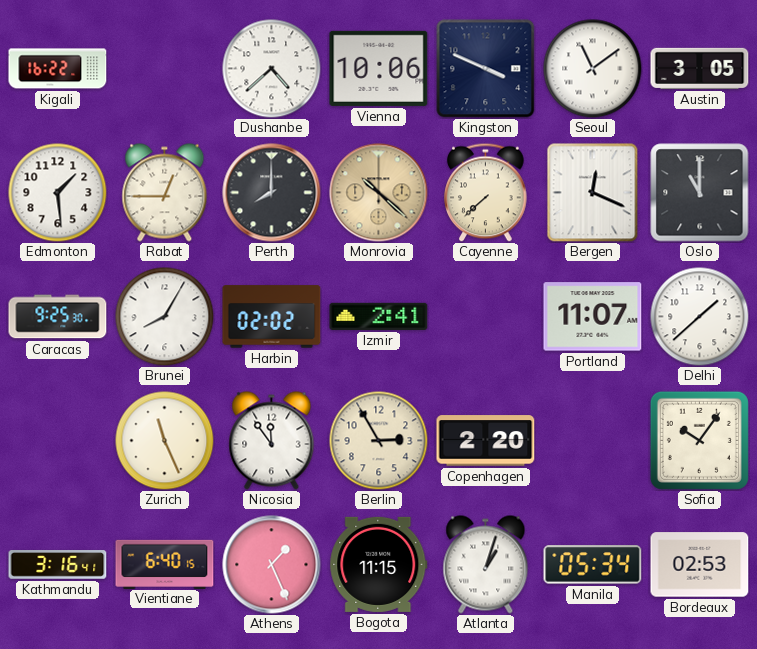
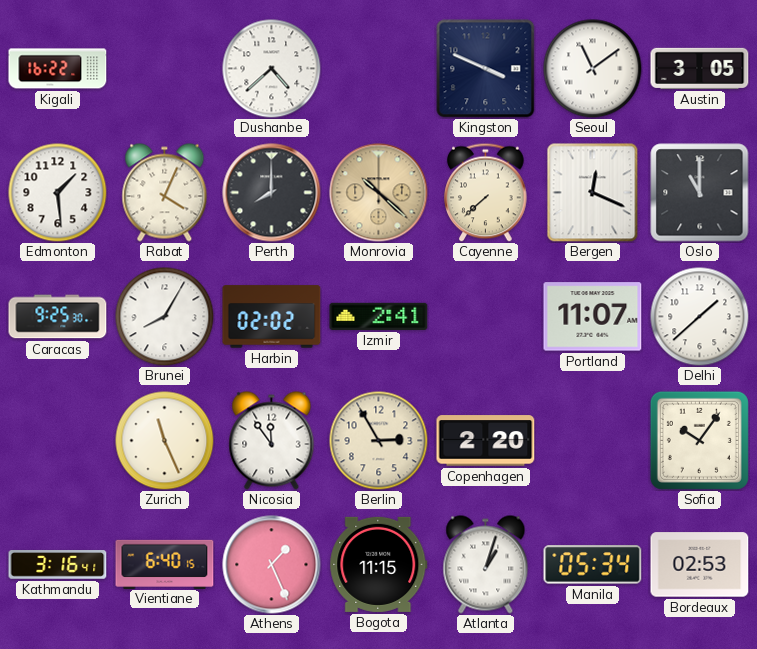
Vienna: 10:06 -> none
Rabat: 12:45 -> 4:04
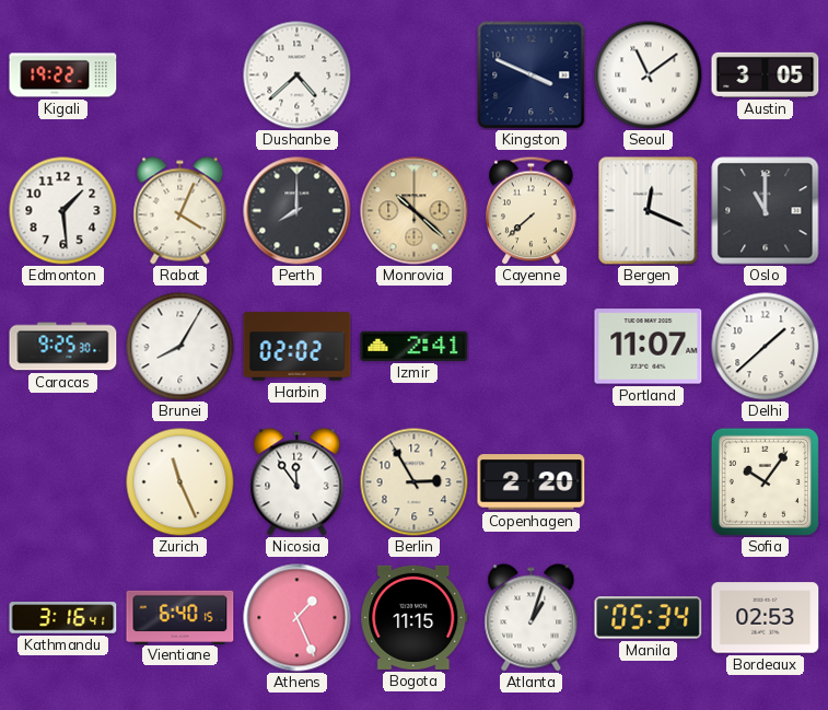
Kigali: 16:22 -> 19:22
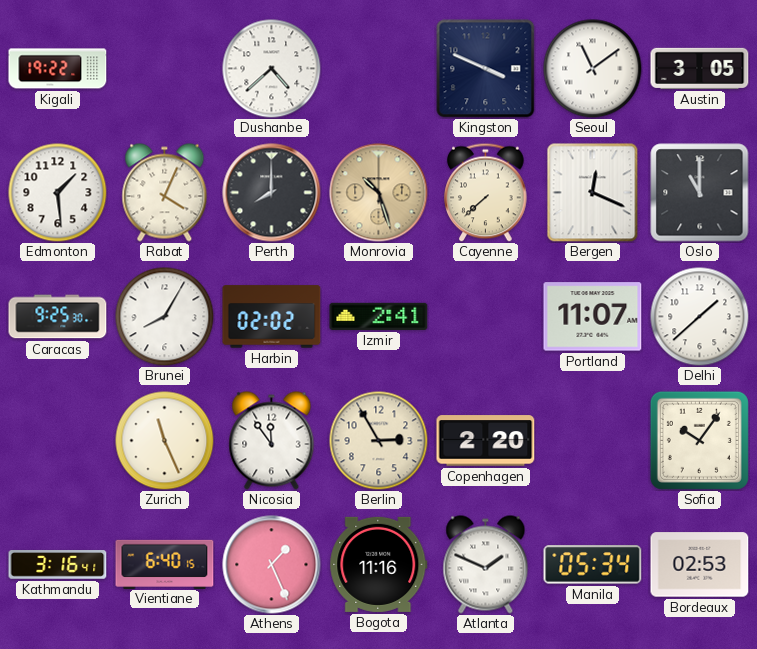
Monrovia: 10:22 -> 10:27
Bogota: 11:15 -> 11:16
Atlanta: 1:03 -> 1:49
